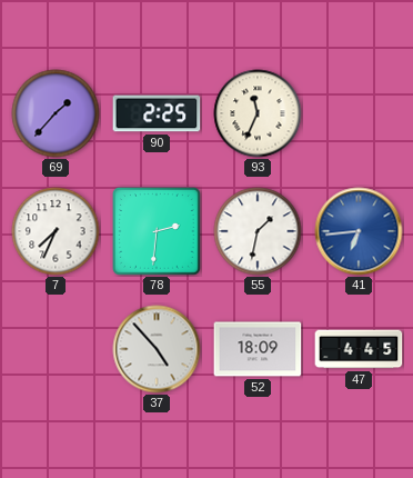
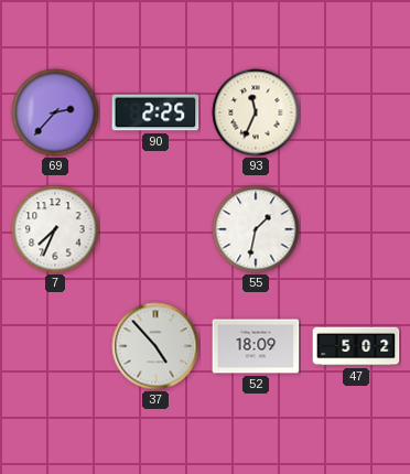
69: 1:37 -> 2:37
78: 2:31 -> none
41: 6:44 -> none
47: 4:45 -> 5:02
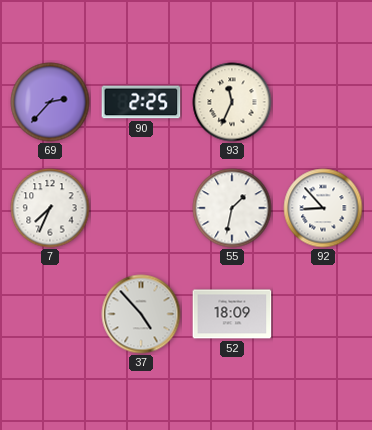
92: none -> 8:53
47: 5:02 -> none
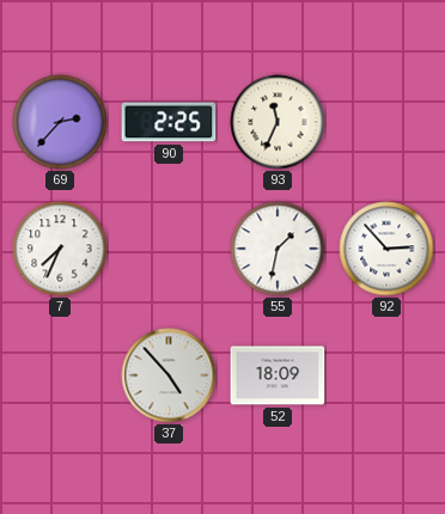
92: 8:53 -> 2:53
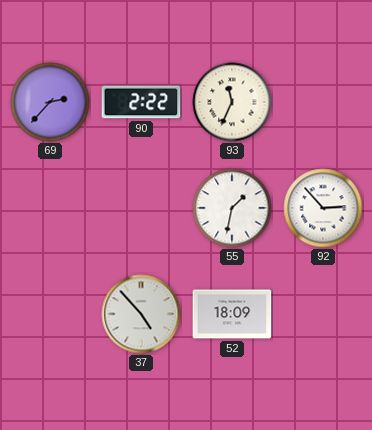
90: 2:25 -> 2:22
7: 7:34 -> none
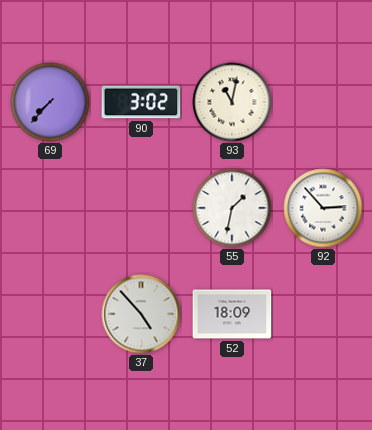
69: 2:37 -> 7:37
90: 2:22 -> 3:02
93: 11:34 -> 11:02
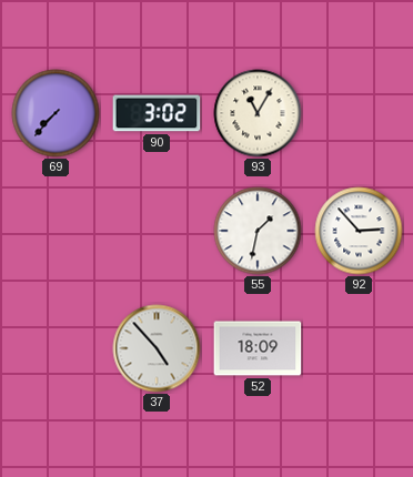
93: 11:02 -> 11:05
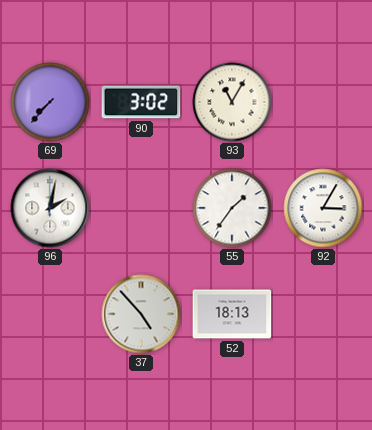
96: none -> 2:02
55: 1:32 -> 1:36
92: 2:53 -> 3:05
52: 18:09 -> 18:13
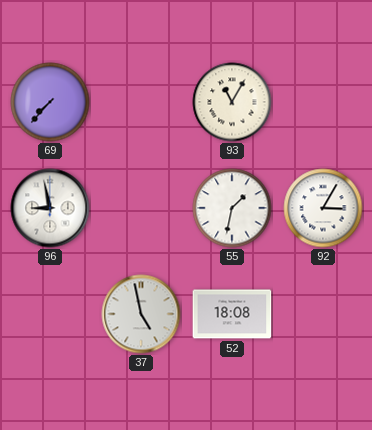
90: 3:02 -> none
96: 2:02 -> 8:58
55: 1:36 -> 1:32
37: 4:53 -> 4:58
52: 18:13 -> 18:08
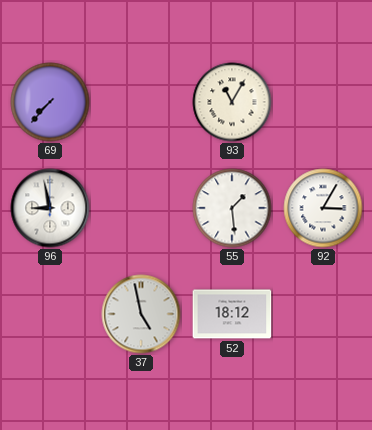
55: 1:32 -> 1:29
52: 18:08 -> 18:12
